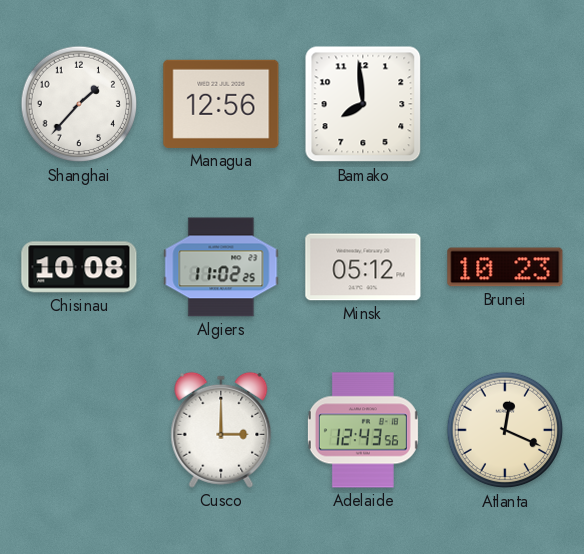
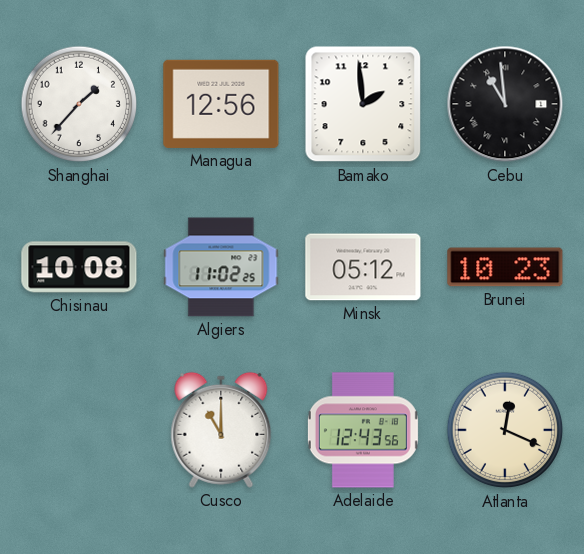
Bamako: 7:59 -> 1:59
Cebu: none -> 10:59
Cusco: 3:00 -> 11:00
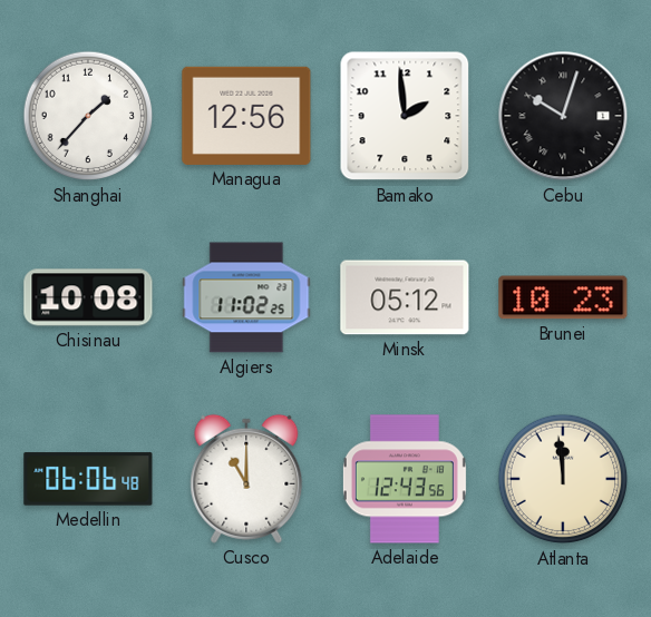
Cebu: 10:59 -> 10:03
Medellin: none -> 06:06
Atlanta: 12:19 -> 11:59
